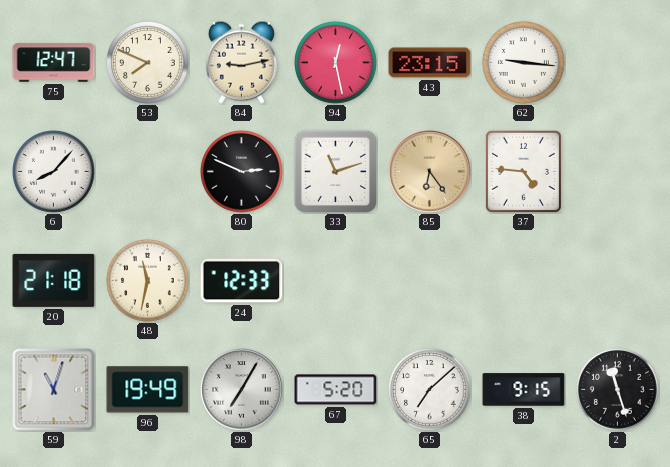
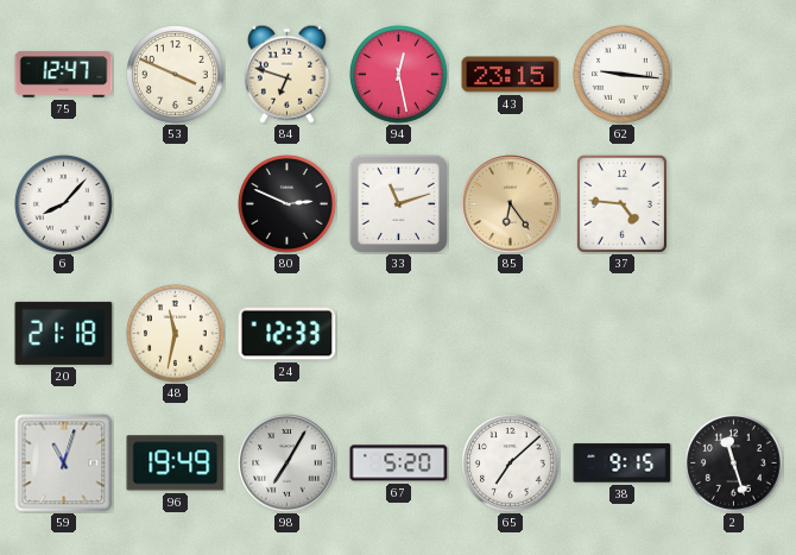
53: 7:49 -> 3:49
84: 9:13 -> 6:48
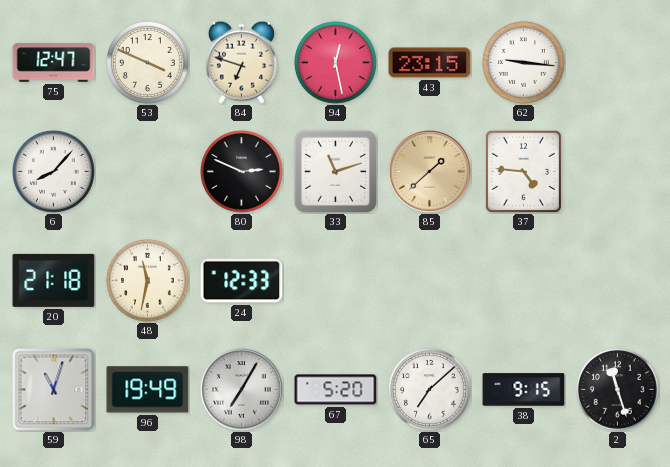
85: 6:24 -> 1:38
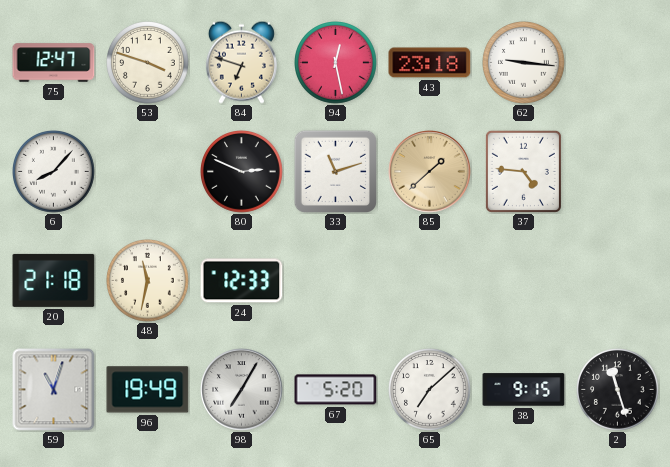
53: 3:49 -> 3:48
43: 23:15 -> 23:18
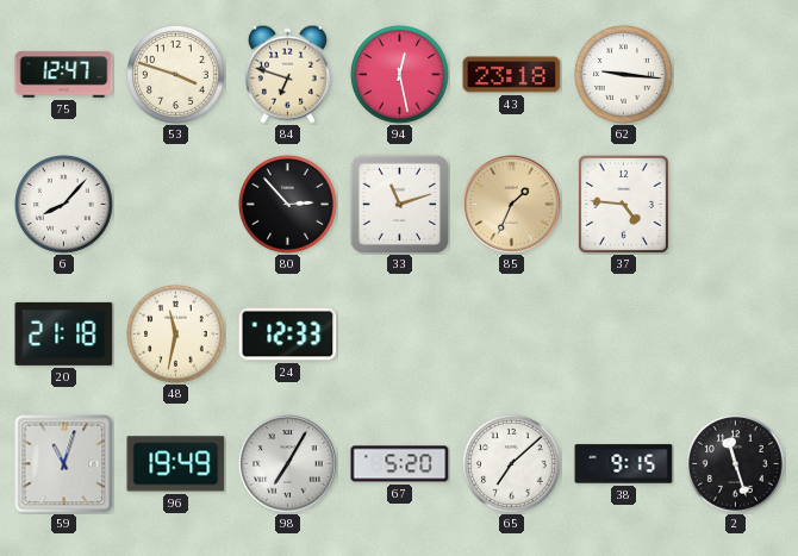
80: 2:49 -> 2:53
85: 1:38 -> 1:34
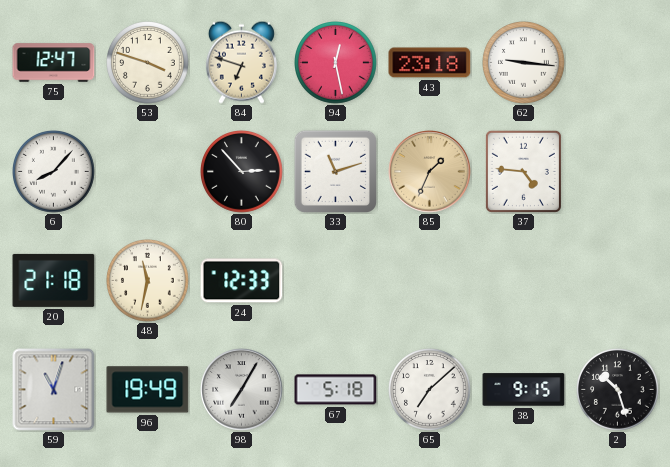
67: 5:20 -> 5:18
2: 11:27 -> 10:27
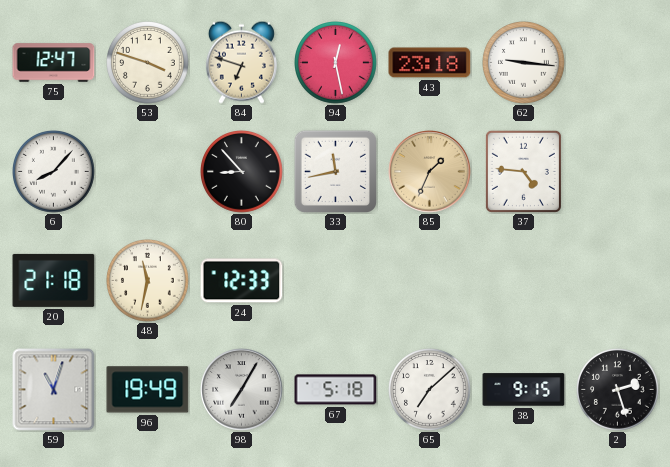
80: 2:53 -> 8:53
33: 11:12 -> 11:43
2: 10:27 -> 2:27
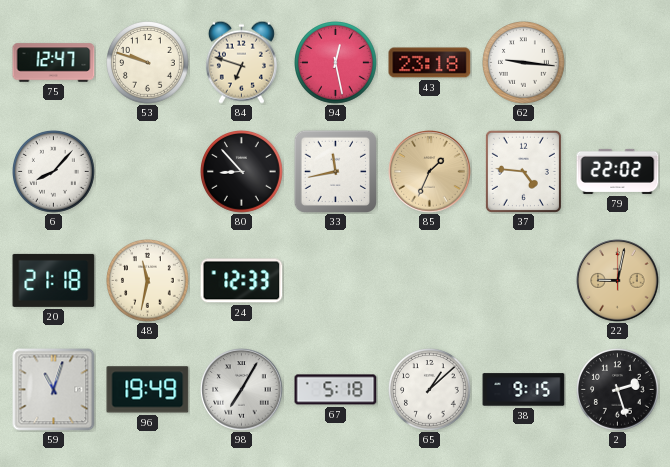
53: 3:48 -> 9:48
79: none -> 22:02
22: none -> 9:02
65: 7:08 -> 1:08
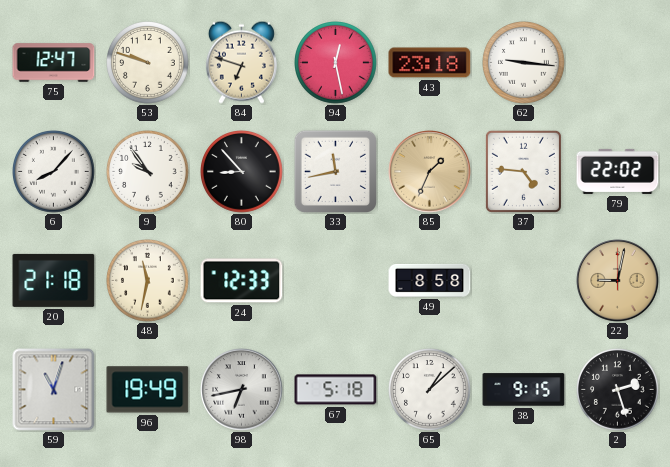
9: none -> 9:54
49: none -> 8:58
98: 7:05 -> 6:43
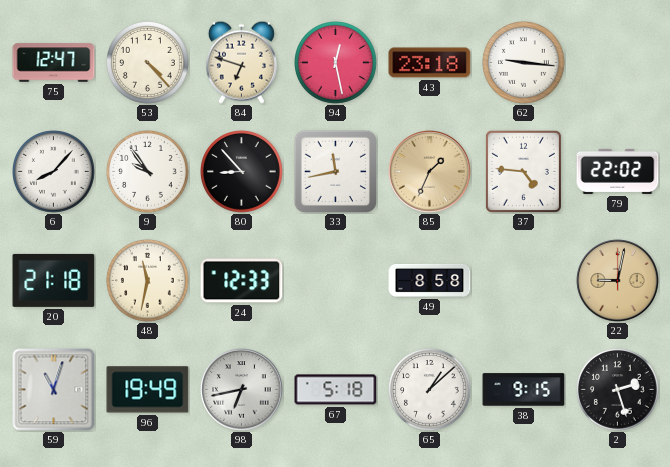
53: 9:48 -> 4:23
